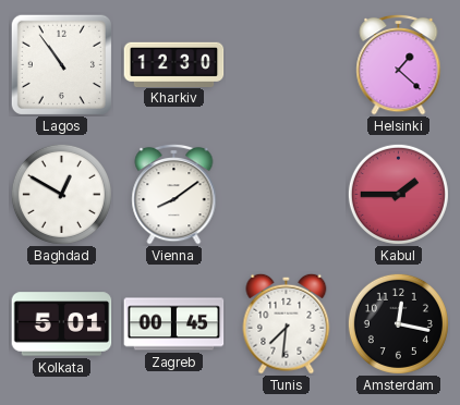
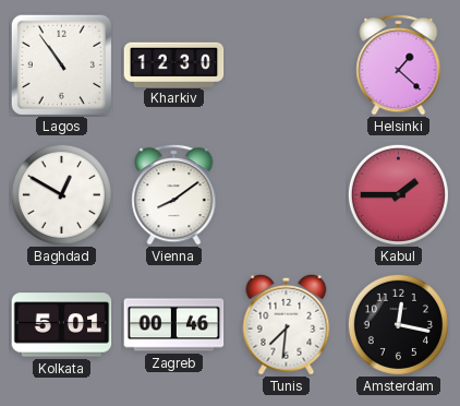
Zagreb: 00:45 -> 00:46
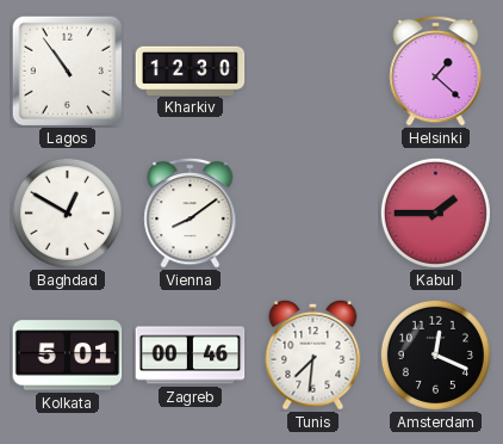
Amsterdam: 12:17 -> 12:19
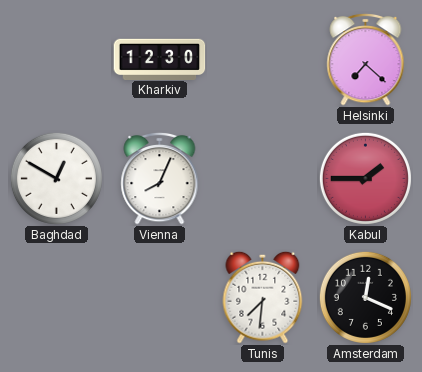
Lagos: 10:54 -> none
Helsinki: 1:22 -> 7:22
Vienna: 8:09 -> 8:04
Kolkata: 5:01 -> none
Zagreb: 00:46 -> none
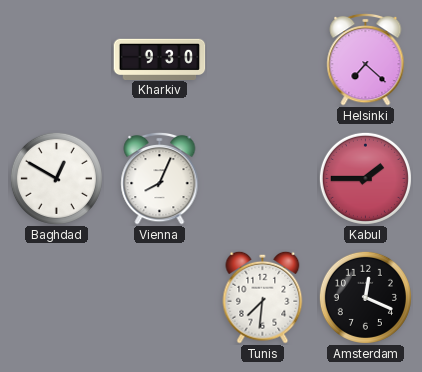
Kharkiv: 12:30 -> 9:30
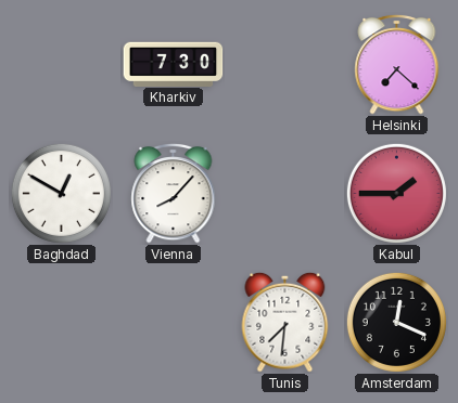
Kharkiv: 9:30 -> 7:30
Vienna: 8:04 -> 8:07
